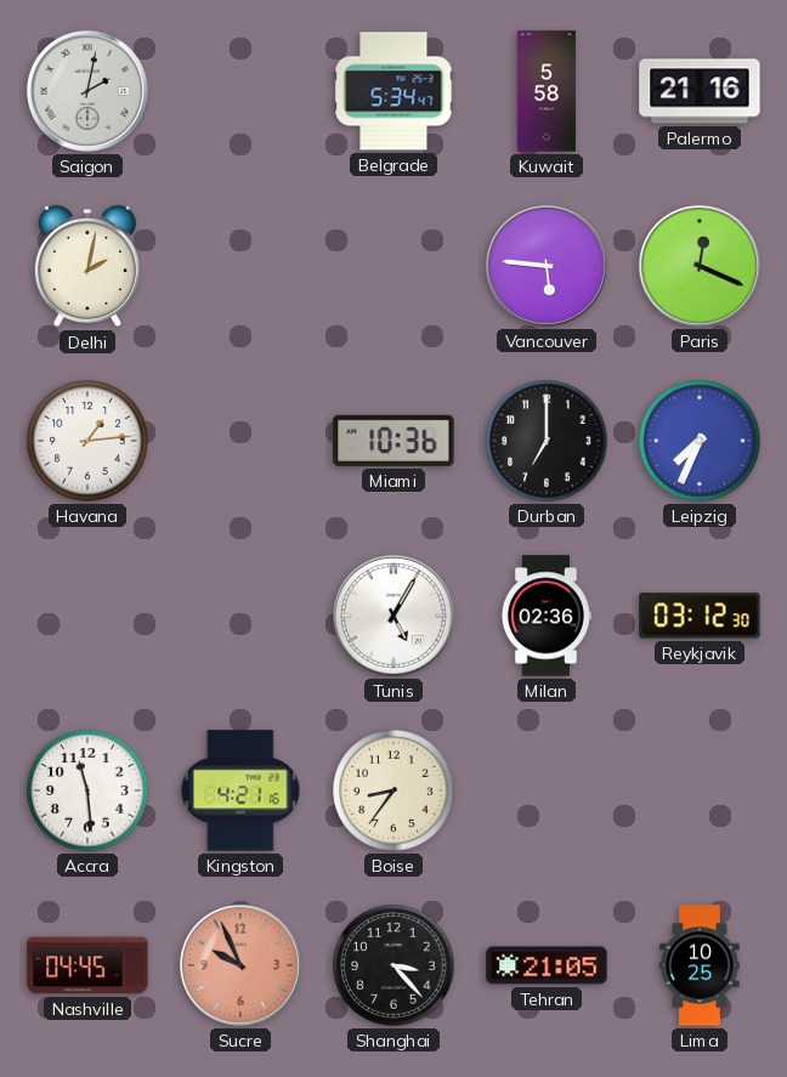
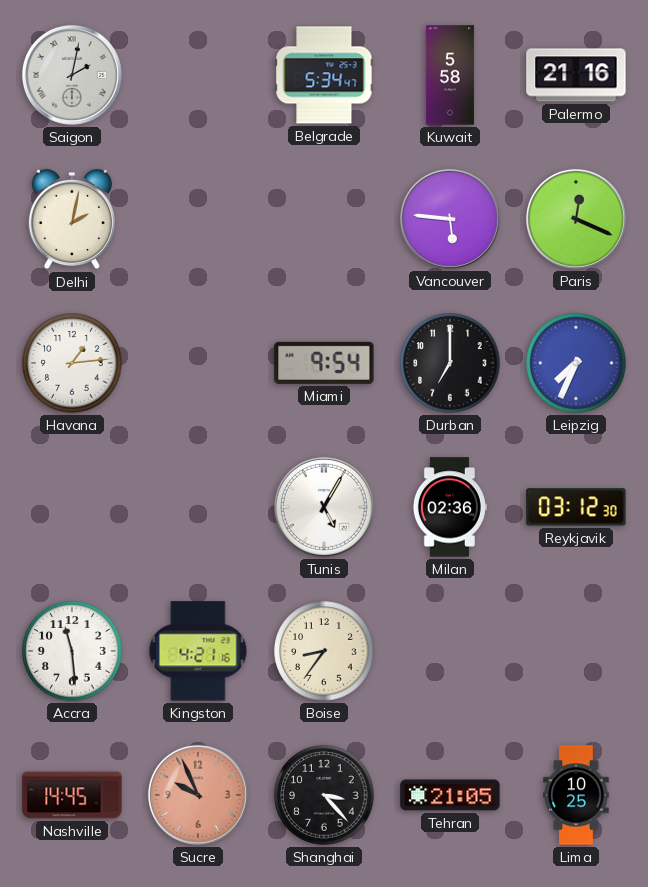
Miami: 10:36 -> 9:54
Nashville: 04:45 -> 14:45
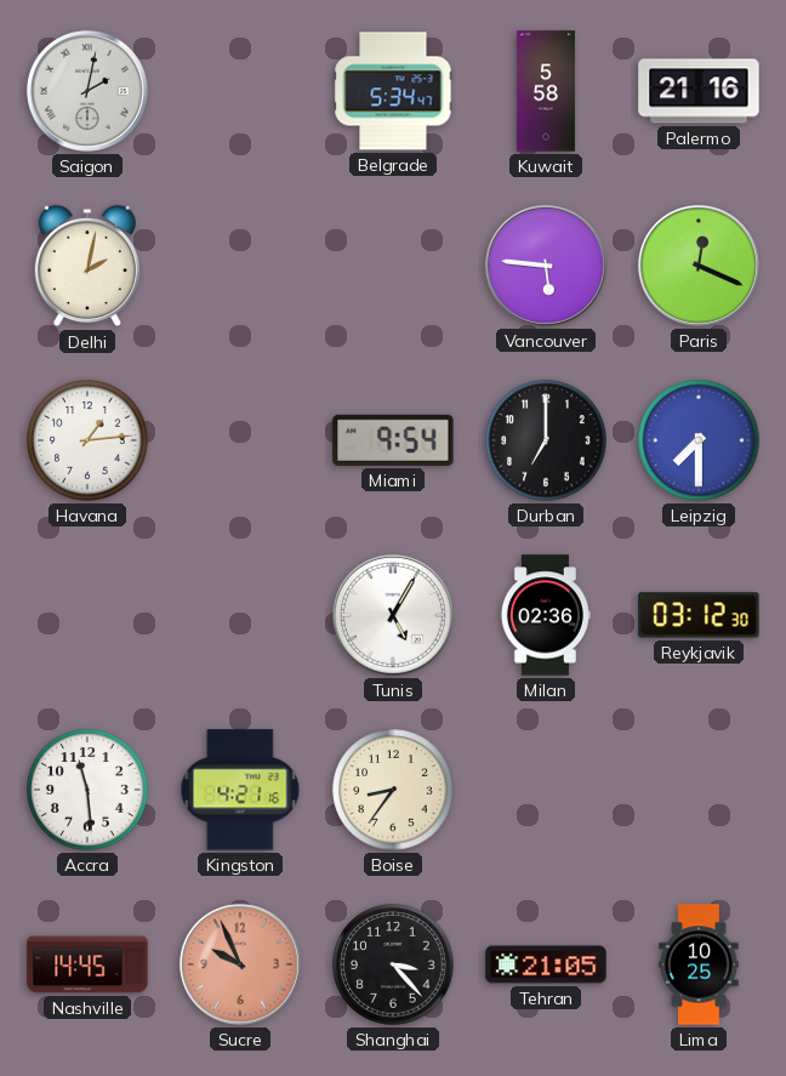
Leipzig: 7:34 -> 7:30
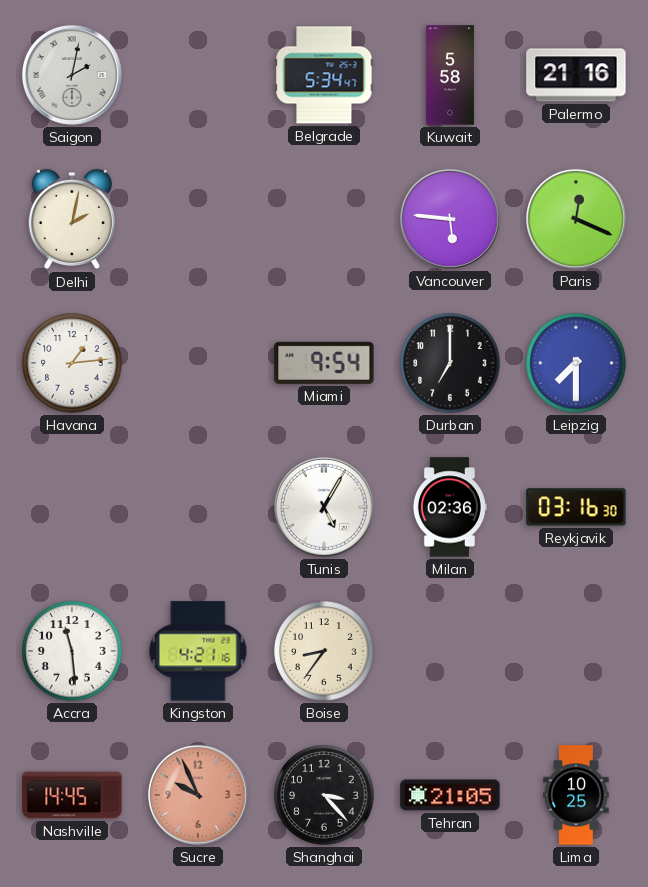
Reykjavik: 03:12 -> 03:16
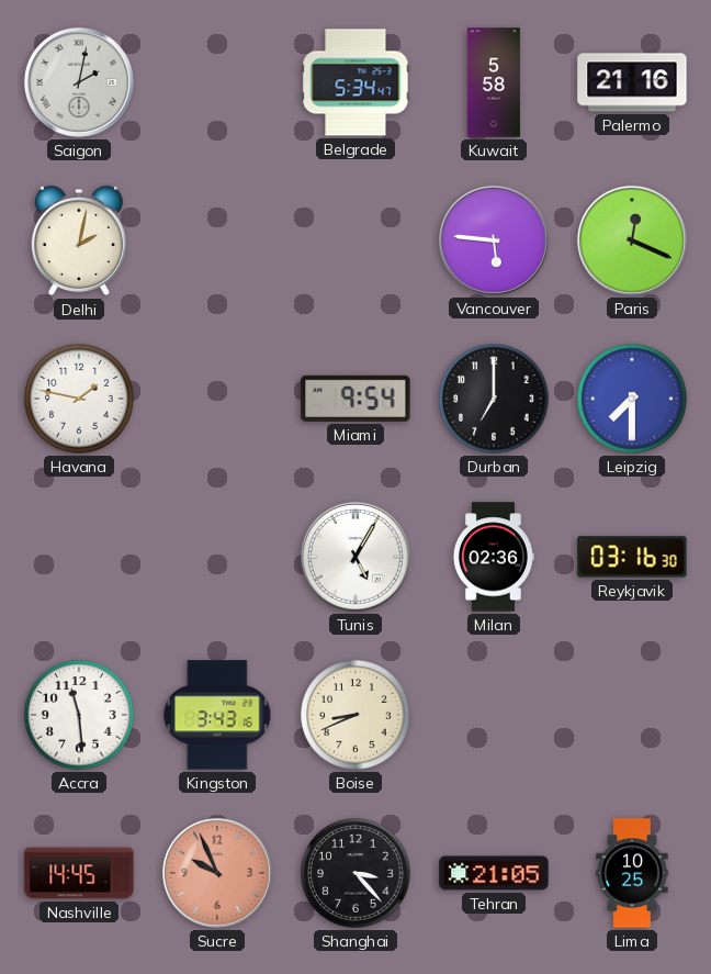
Havana: 1:14 -> 1:47
Kingston: 4:21 -> 3:43
Boise: 8:36 -> 8:41
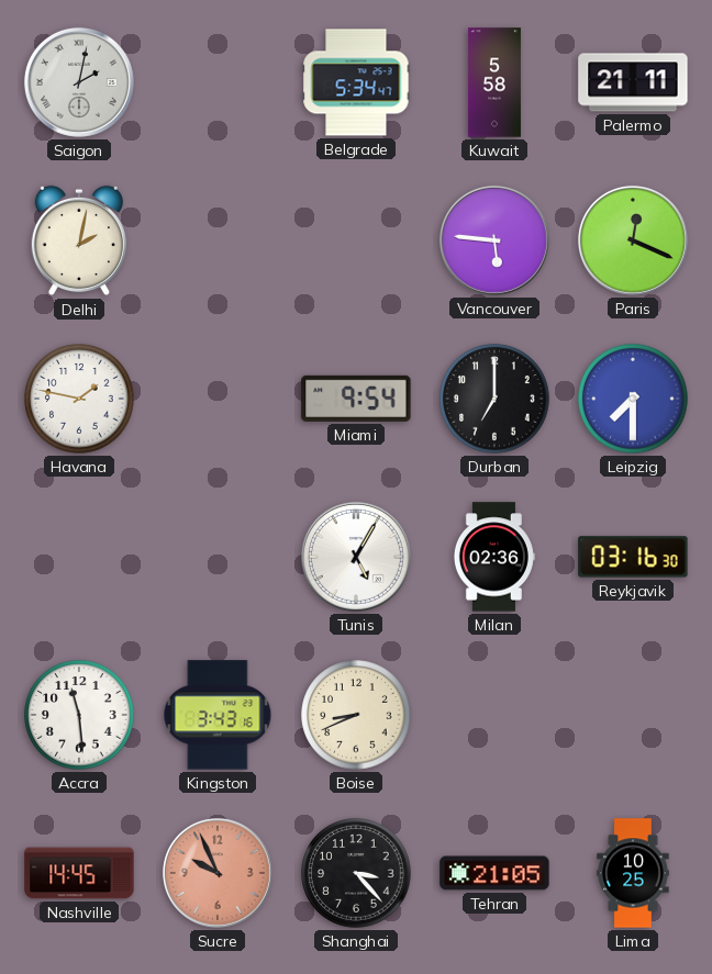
Palermo: 21:16 -> 21:11
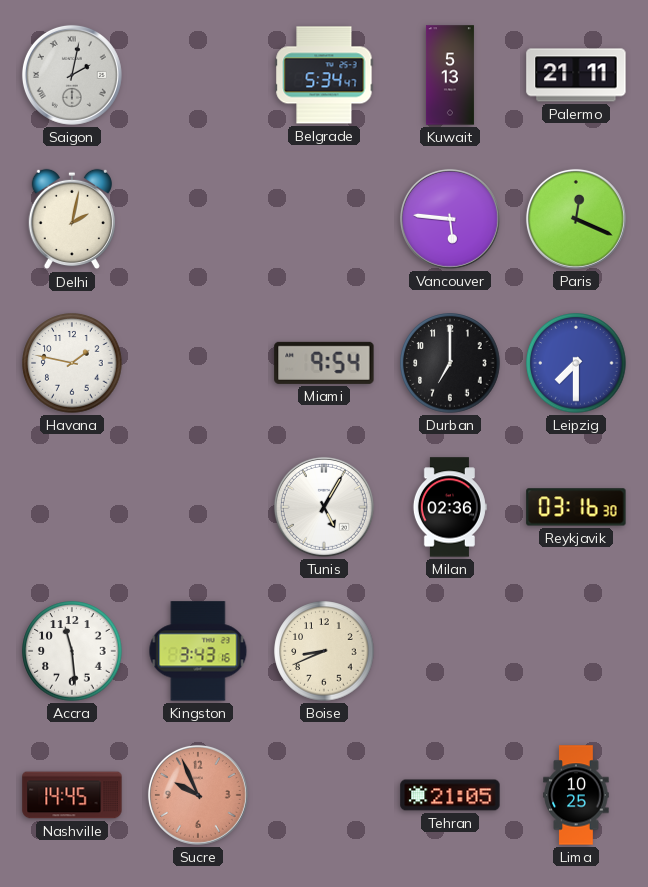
Kuwait: 5:58 -> 5:13
Shanghai: 3:23 -> none
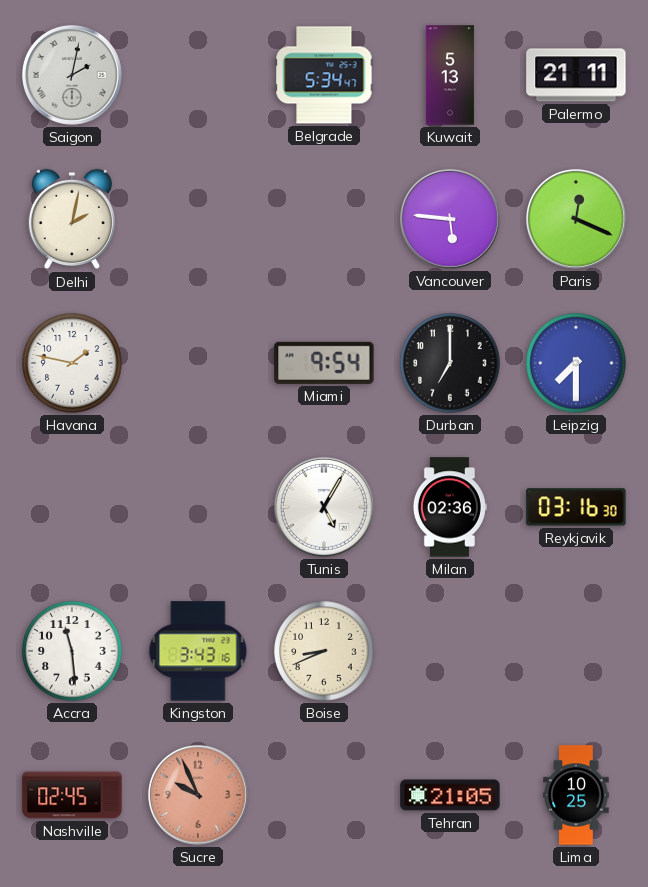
Nashville: 14:45 -> 02:45
